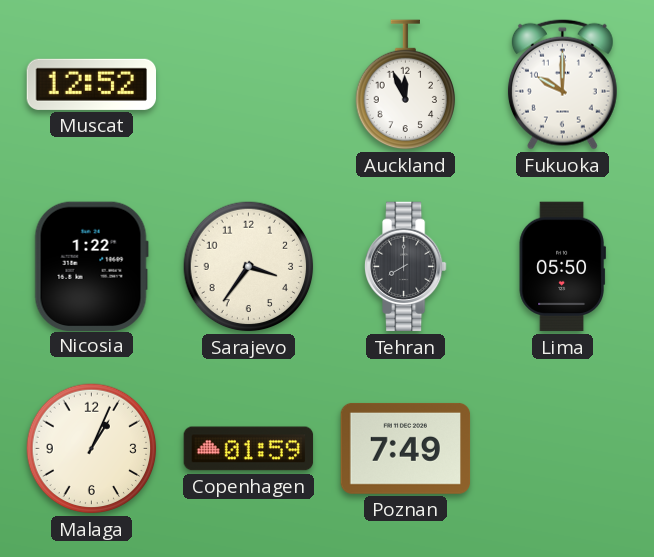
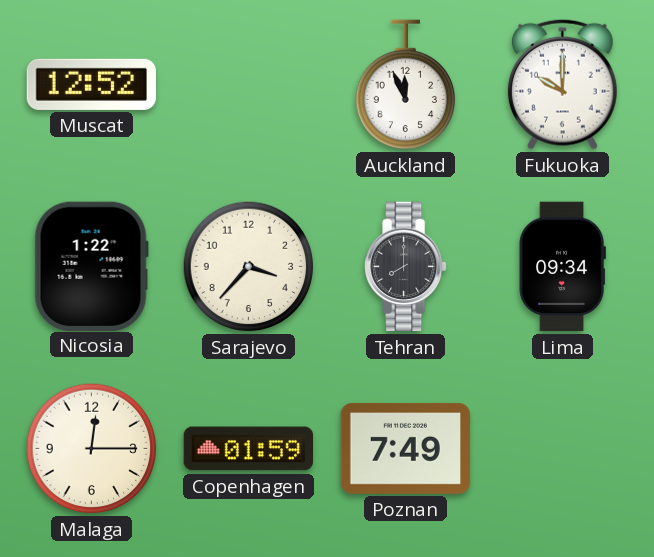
Sarajevo: 3:36 -> 3:37
Lima: 05:50 -> 09:34
Malaga: 1:04 -> 12:15
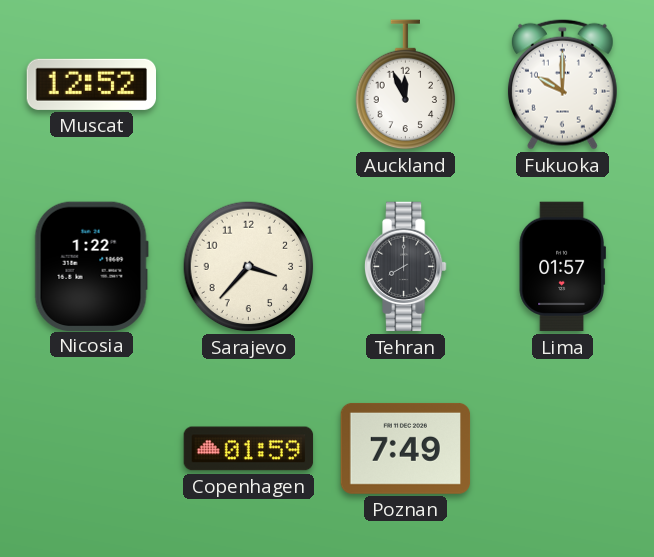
Lima: 09:34 -> 01:57
Malaga: 12:15 -> none
